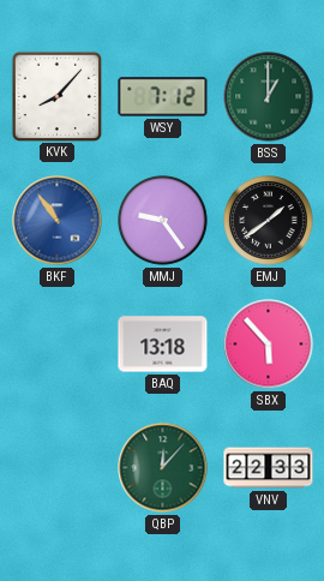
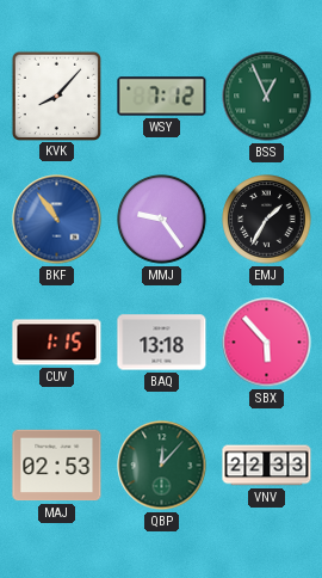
BSS: 1:00 -> 12:56
EMJ: 1:39 -> 1:35
CUV: none -> 1:15
MAJ: none -> 02:53
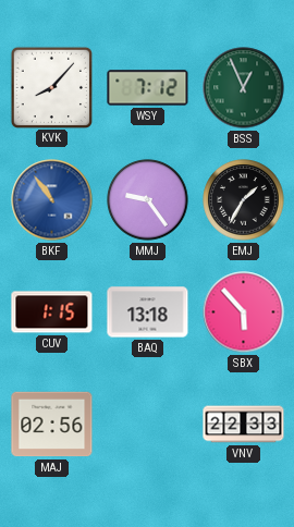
MAJ: 02:53 -> 02:56
QBP: 12:07 -> none
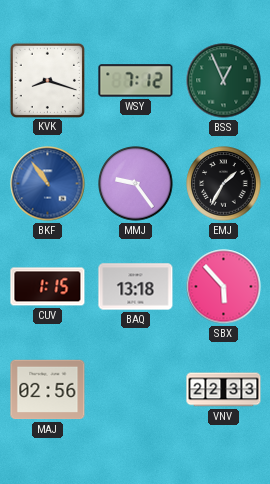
KVK: 8:07 -> 8:18
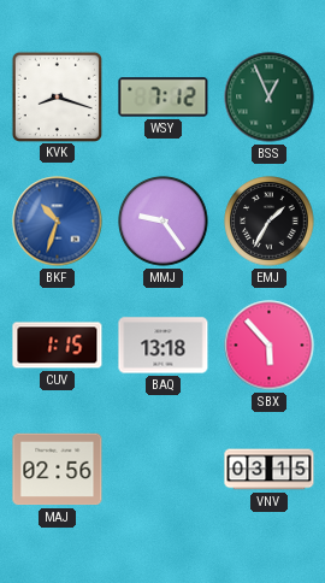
BKF: 10:54 -> 10:33
VNV: 22:33 -> 03:15
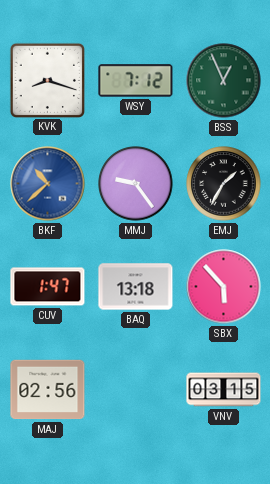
BKF: 10:33 -> 10:38
CUV: 1:15 -> 1:47
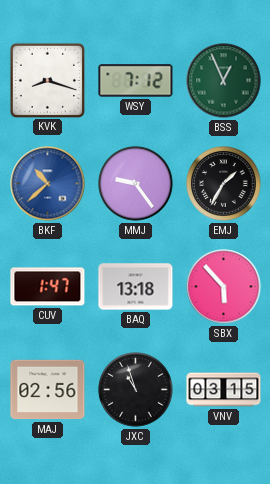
JXC: none -> 10:57
